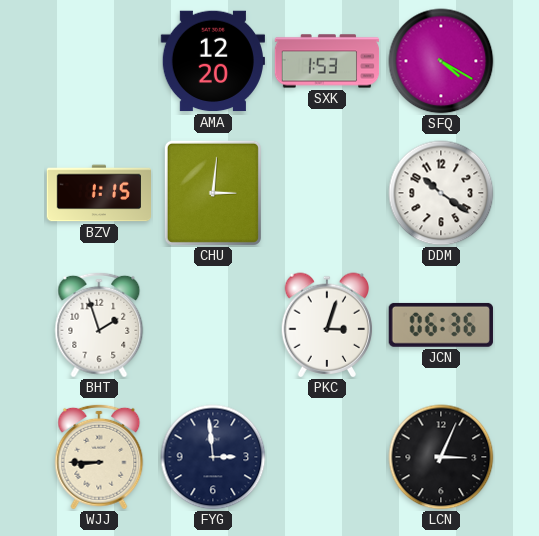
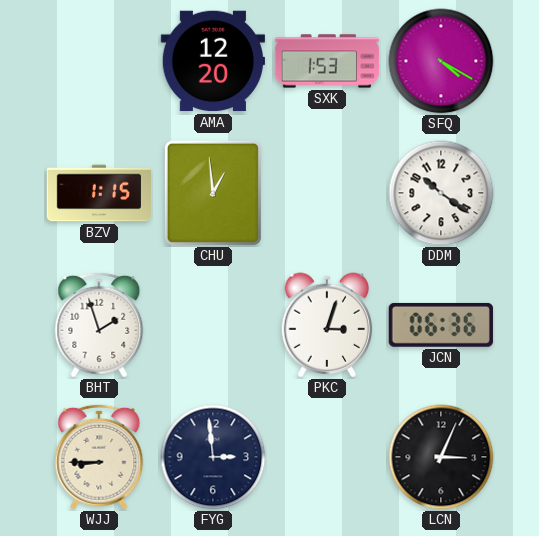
CHU: 3:01 -> 12:59
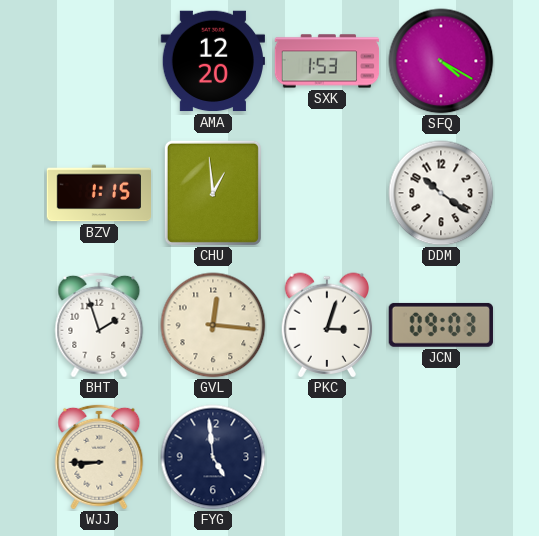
GVL: none -> 12:16
JCN: 06:36 -> 09:03
FYG: 2:59 -> 4:59
LCN: 3:04 -> none
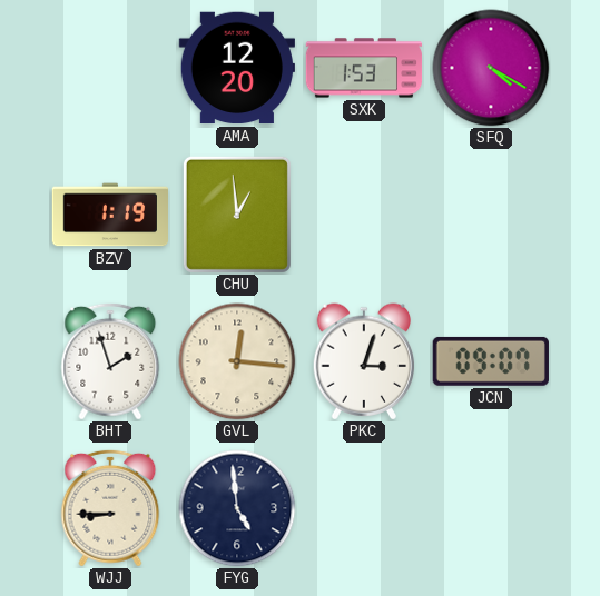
BZV: 1:15 -> 1:19
DDM: 10:21 -> none
JCN: 09:03 -> 09:07
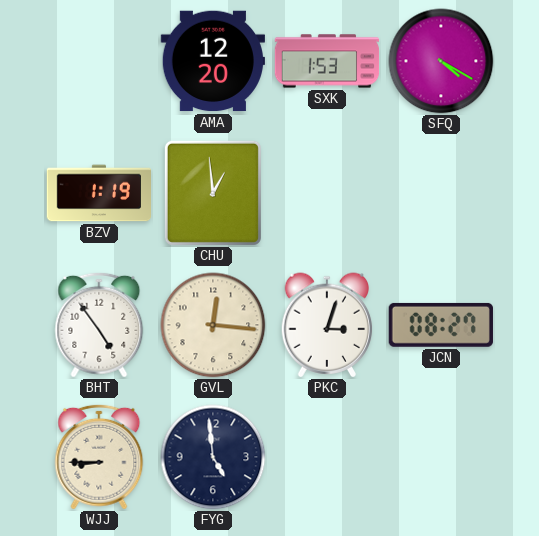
BHT: 1:57 -> 4:54
JCN: 09:07 -> 08:27
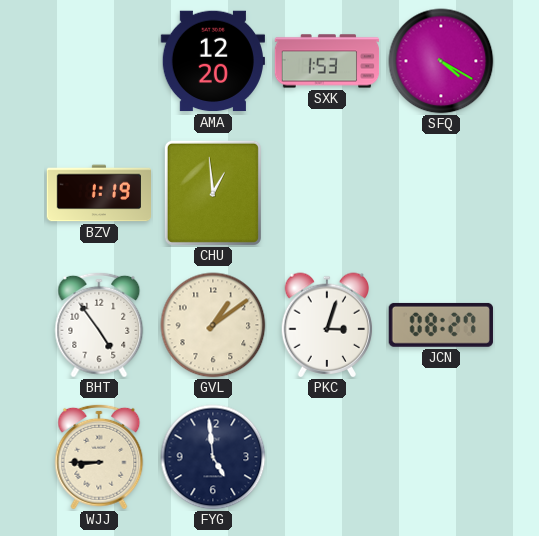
GVL: 12:16 -> 1:09
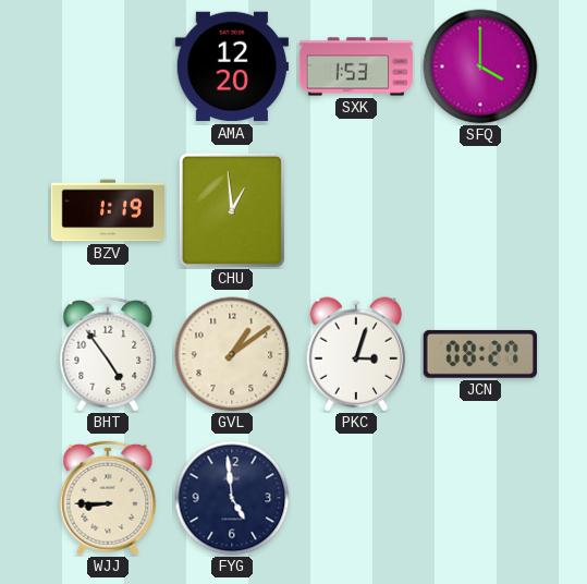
SFQ: 4:20 -> 4:00
